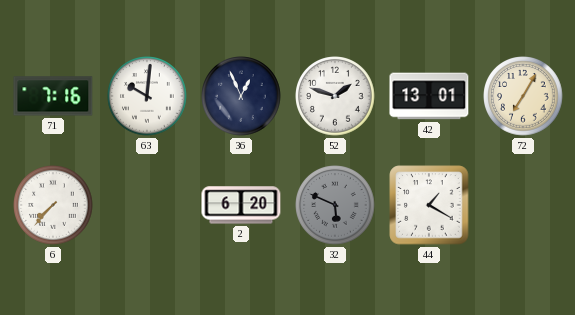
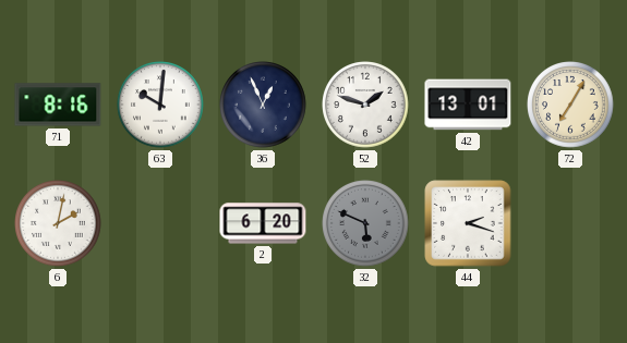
71: 7:16 -> 8:16
6: 7:37 -> 2:02
44: 1:20 -> 2:18
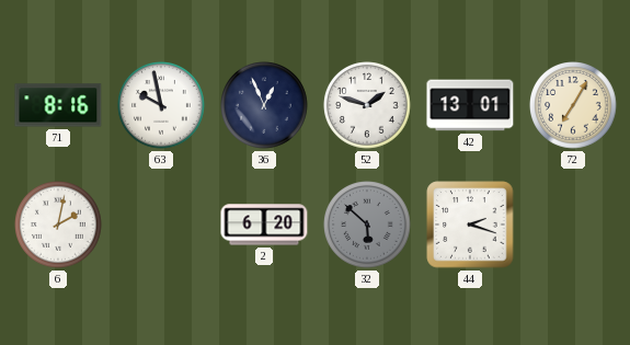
63: 10:01 -> 9:58
32: 5:49 -> 5:52
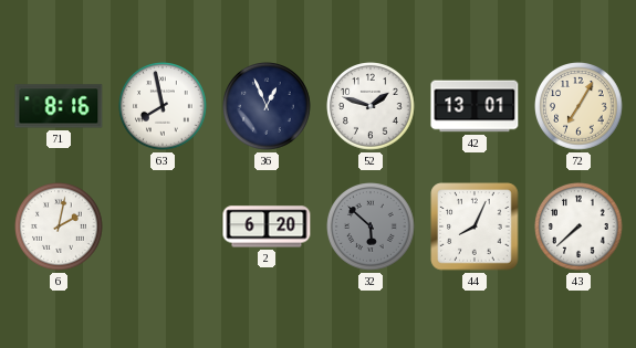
63: 9:58 -> 7:58
44: 2:18 -> 8:04
43: none -> 7:38
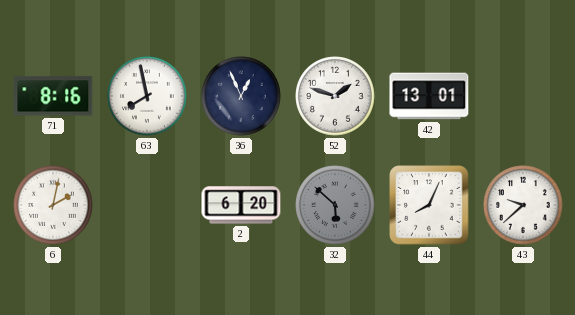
72: 7:05 -> none
43: 7:38 -> 9:38
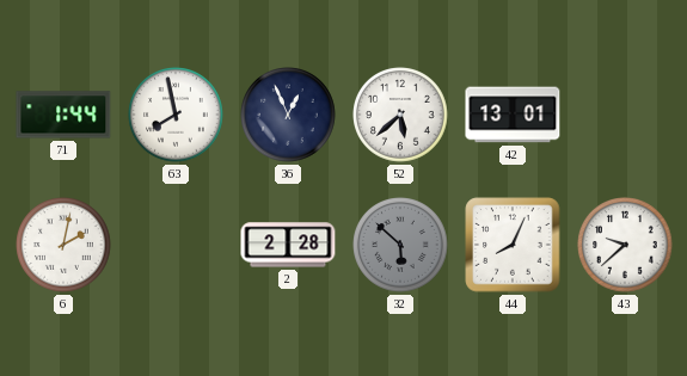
71: 8:16 -> 1:44
52: 1:48 -> 5:38
2: 6:20 -> 2:28
